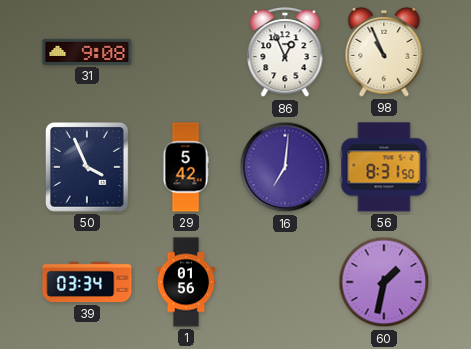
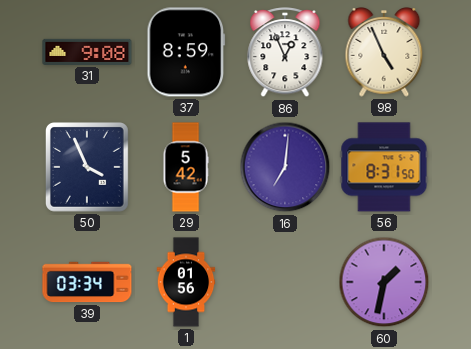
37: none -> 8:59
98: 10:56 -> 4:56
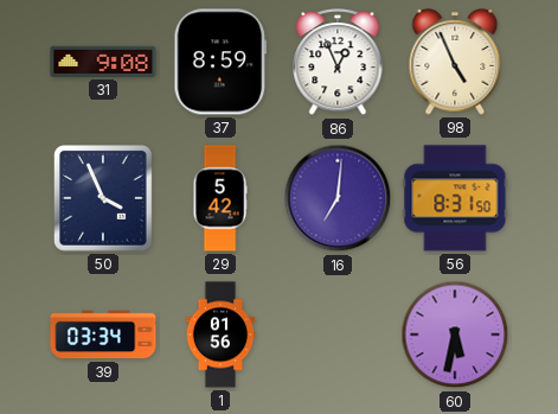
60: 1:32 -> 5:32
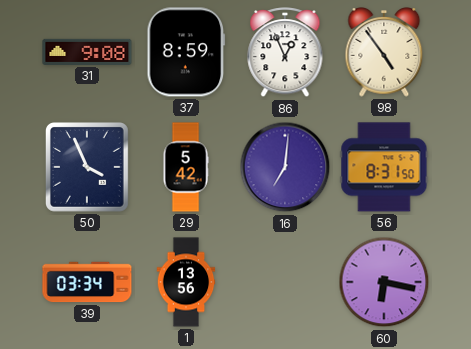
98: 4:56 -> 4:54
1: 01:56 -> 13:56
60: 5:32 -> 6:17
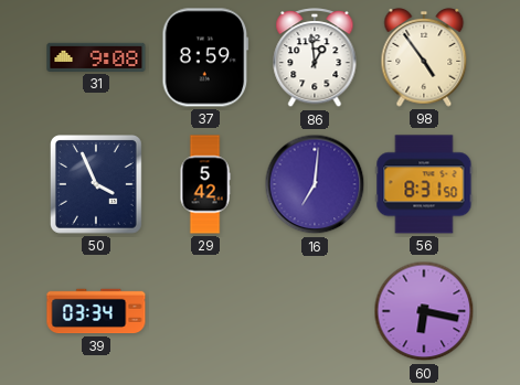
86: 12:56 -> 12:59
1: 13:56 -> none
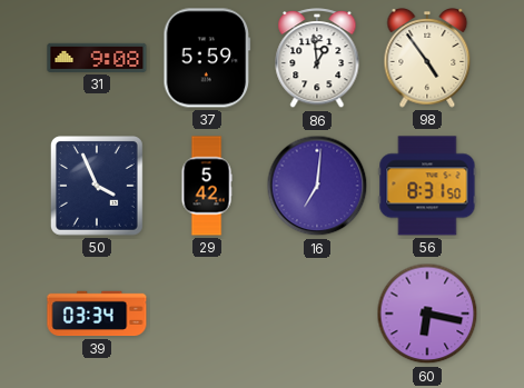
37: 8:59 -> 5:59
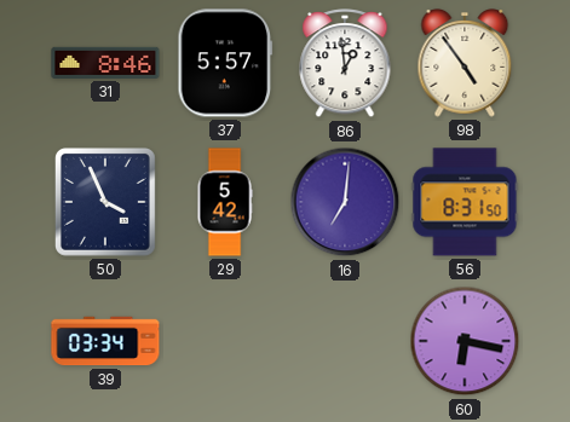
31: 9:08 -> 8:46
37: 5:59 -> 5:57
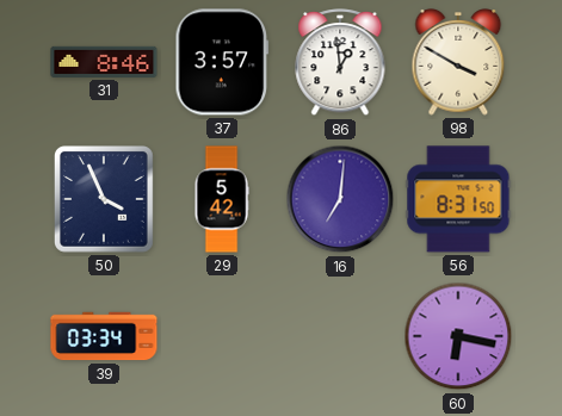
37: 5:57 -> 3:57
98: 4:54 -> 3:50
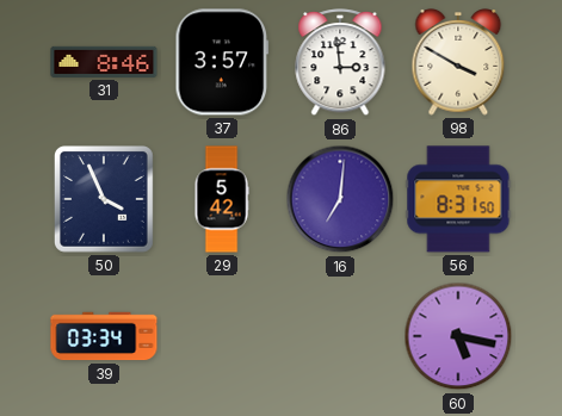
86: 12:59 -> 2:59
60: 6:17 -> 5:17
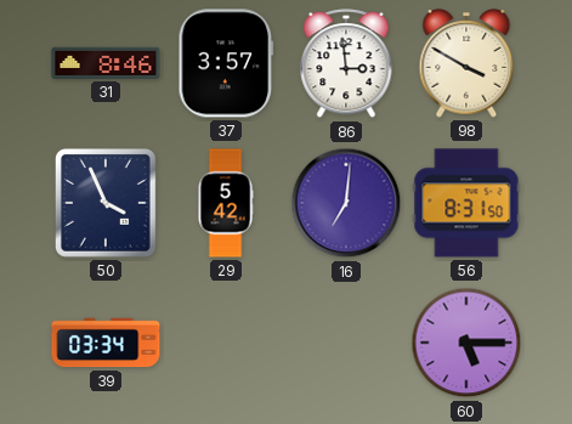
60: 5:17 -> 5:15
